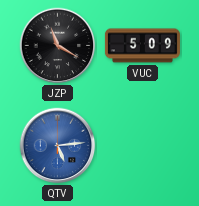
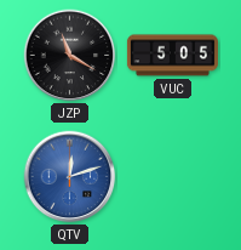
VUC: 5:09 -> 5:05
QTV: 5:14 -> 12:12
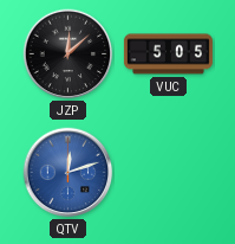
JZP: 11:20 -> 12:08
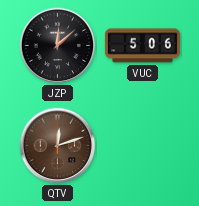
VUC: 5:05 -> 5:06
QTV dial: blue -> brown
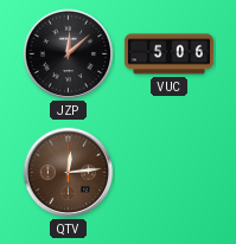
QTV: 12:12 -> 12:14
